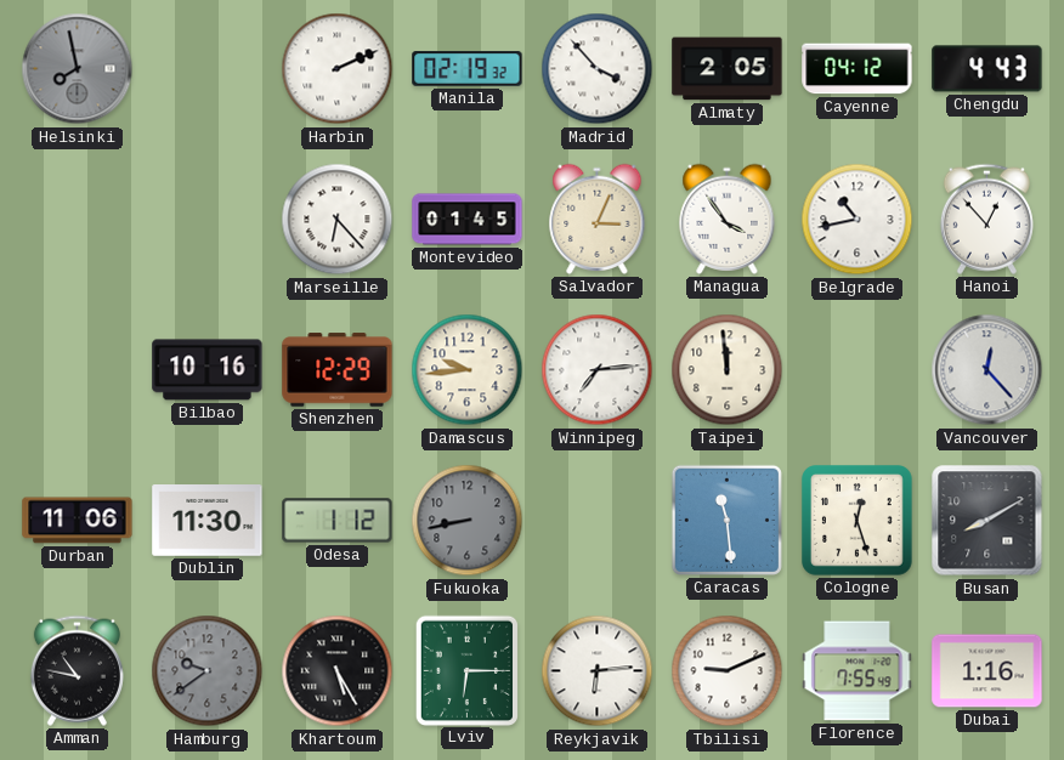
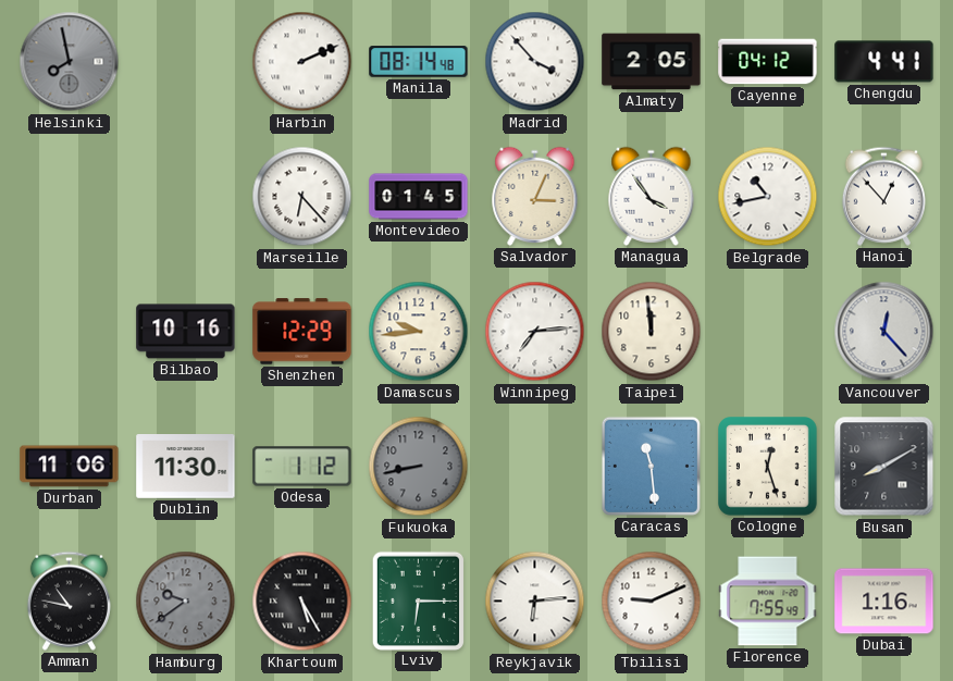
Manila: 02:19 -> 08:14
Chengdu: 4:43 -> 4:41
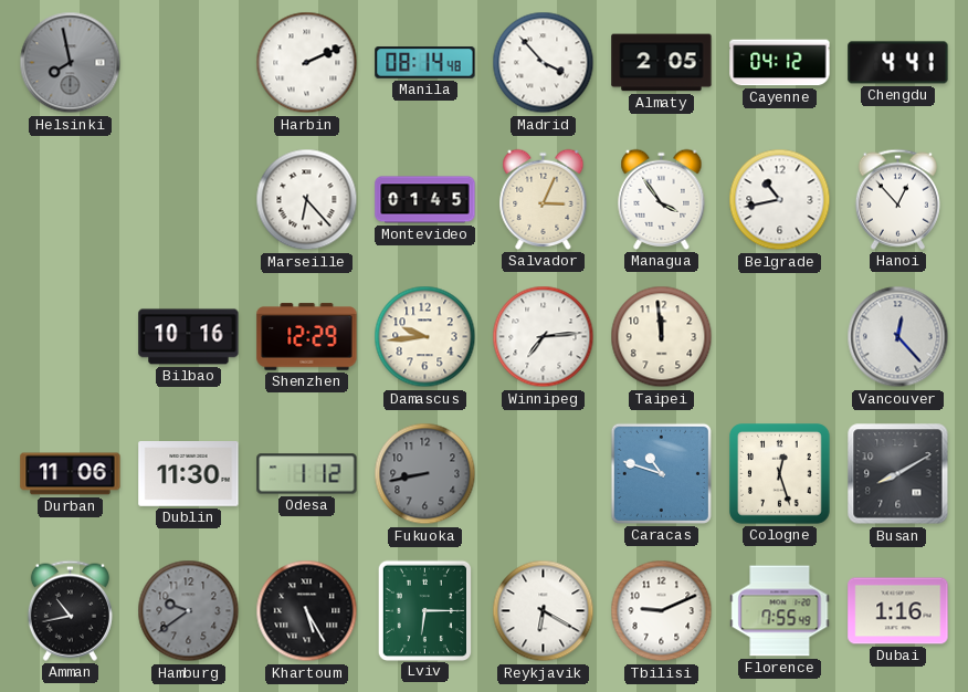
Caracas: 11:29 -> 10:48
Amman: 10:47 -> 10:43
Reykjavik: 6:14 -> 6:20
